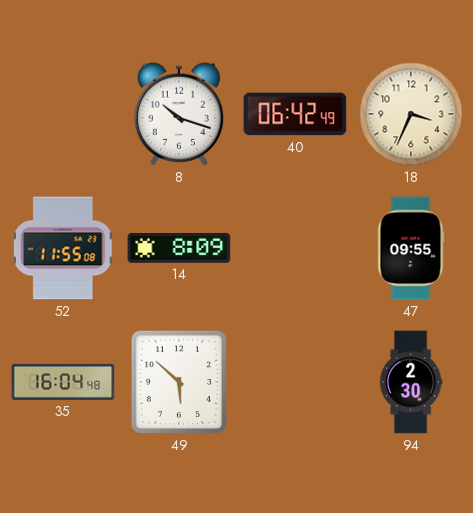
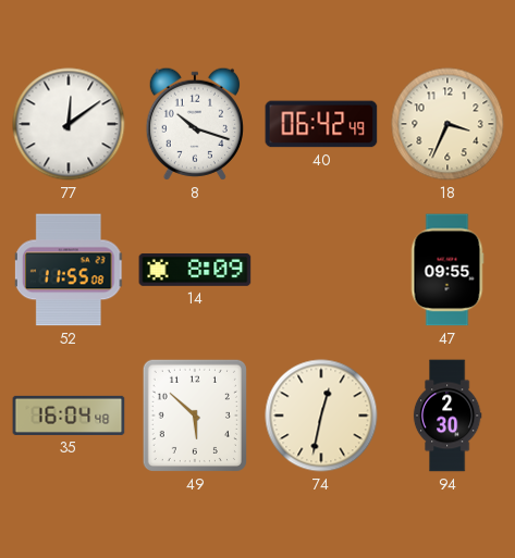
77: none -> 12:09
74: none -> 12:32
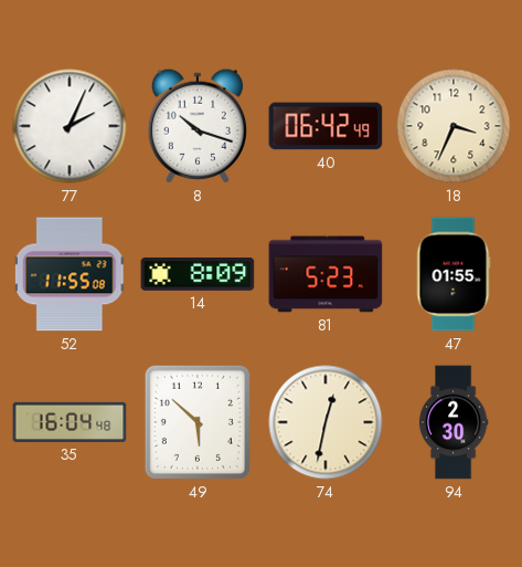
77: 12:09 -> 2:04
81: none -> 5:23
47: 09:55 -> 01:55
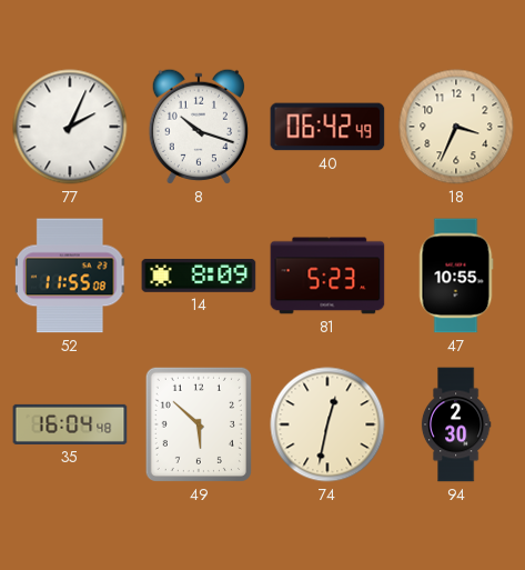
47: 01:55 -> 10:55
